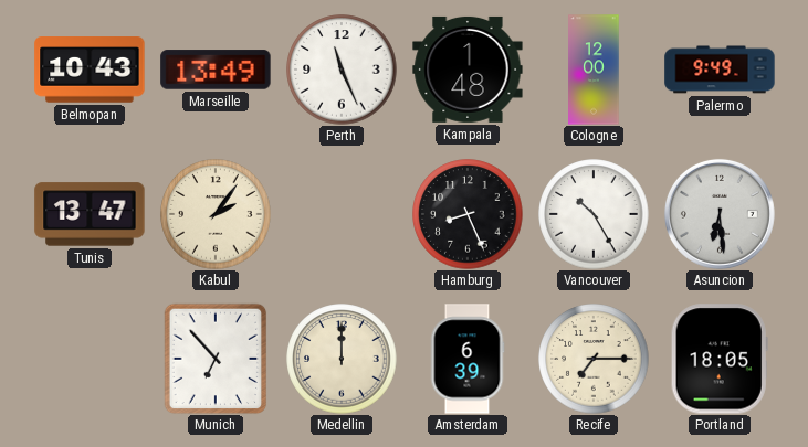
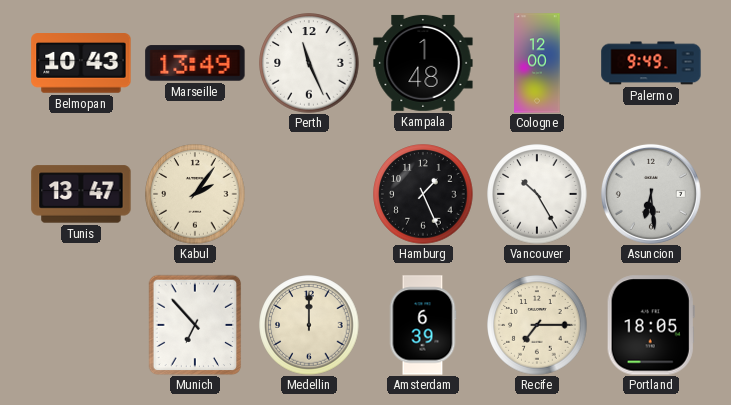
Hamburg: 8:26 -> 1:26
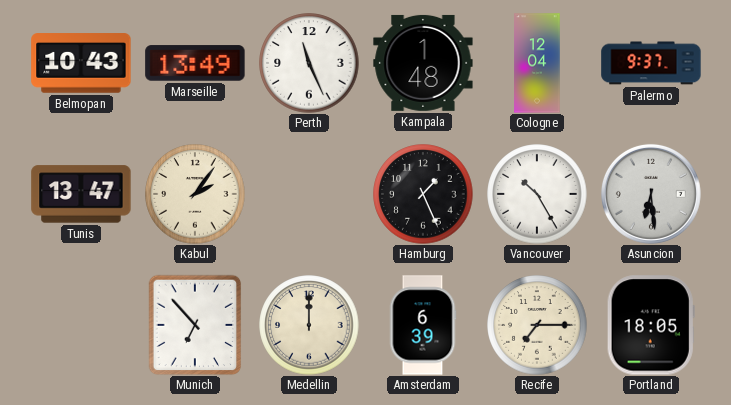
Cologne: 12:00 -> 12:04
Palermo: 9:49 -> 9:37
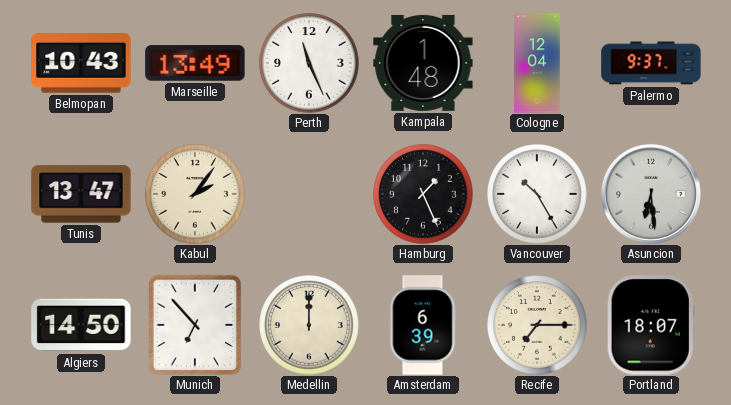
Algiers: none -> 14:50
Portland: 18:05 -> 18:07
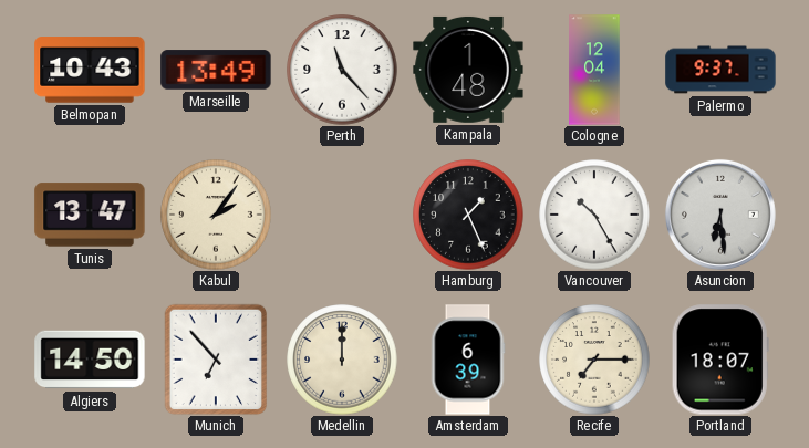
Perth: 11:26 -> 11:23
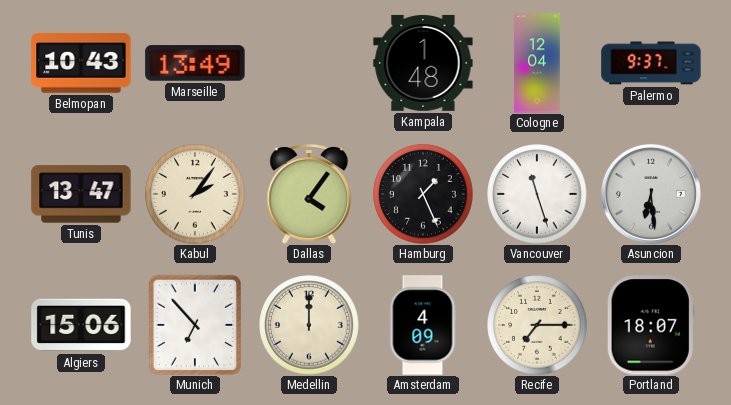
Perth: 11:23 -> none
Dallas: none -> 4:06
Vancouver: 10:25 -> 11:27
Algiers: 14:50 -> 15:06
Amsterdam: 6:39 -> 4:09
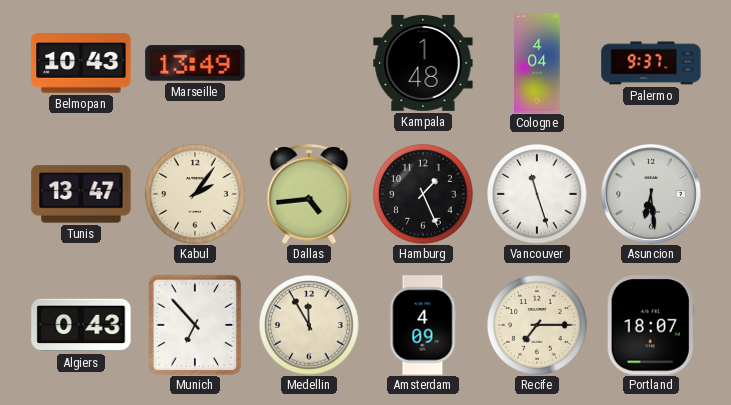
Cologne: 12:04 -> 4:04
Dallas: 4:06 -> 4:44
Algiers: 15:06 -> 0:43
Medellin: 12:00 -> 11:55
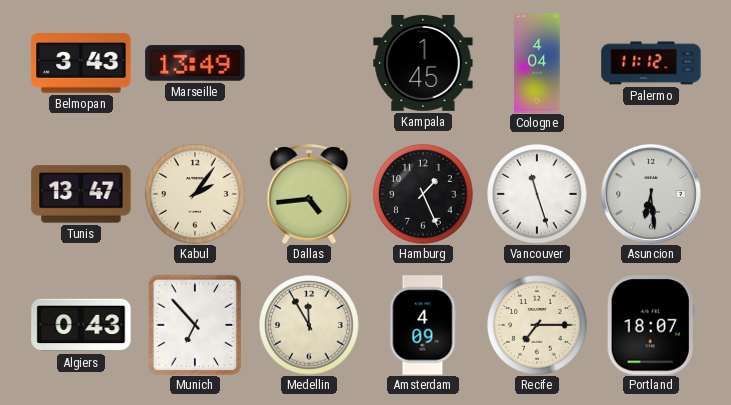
Belmopan: 10:43 -> 3:43
Kampala: 1:48 -> 1:45
Palermo: 9:37 -> 11:12
